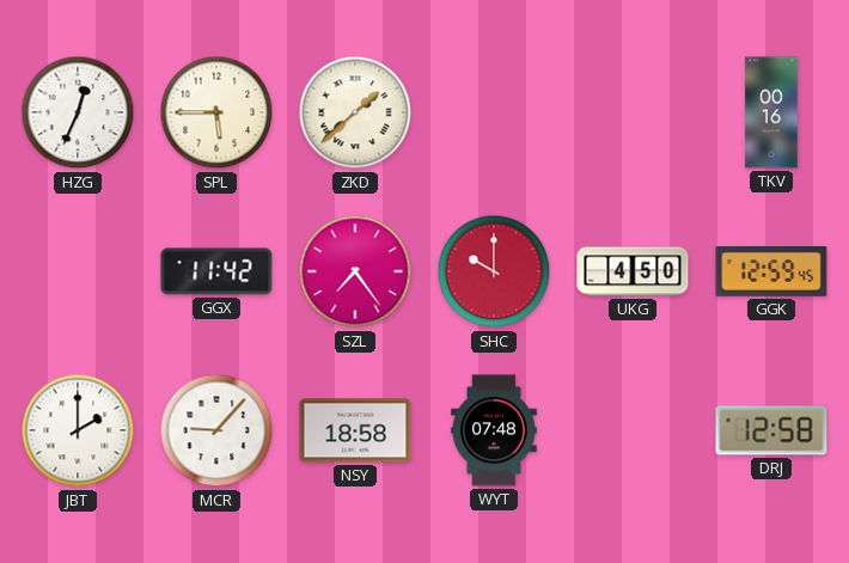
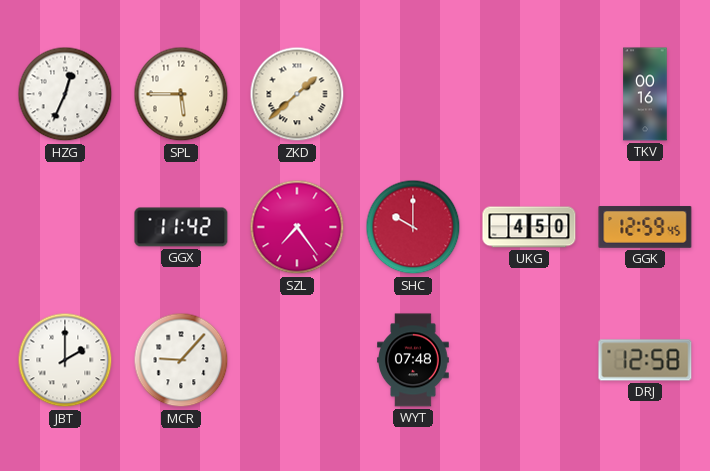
NSY: 18:58 -> none
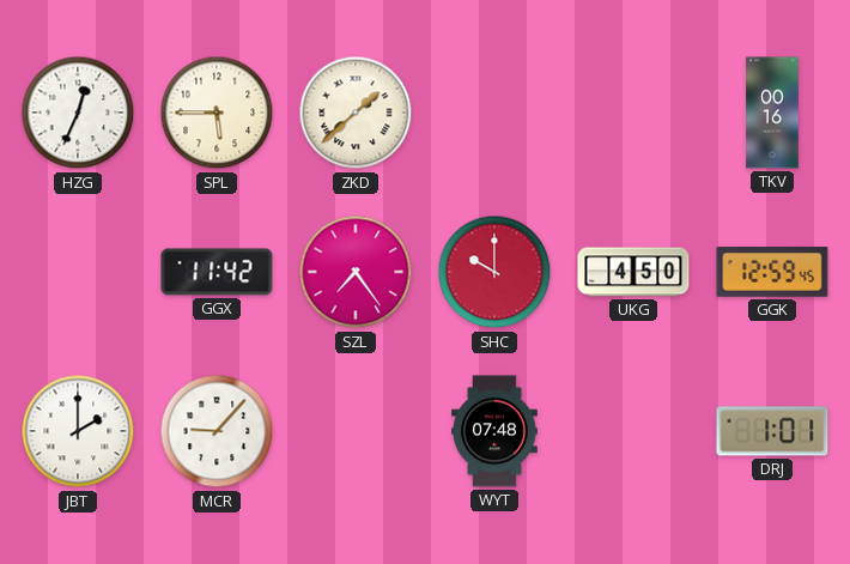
DRJ: 12:58 -> 1:01
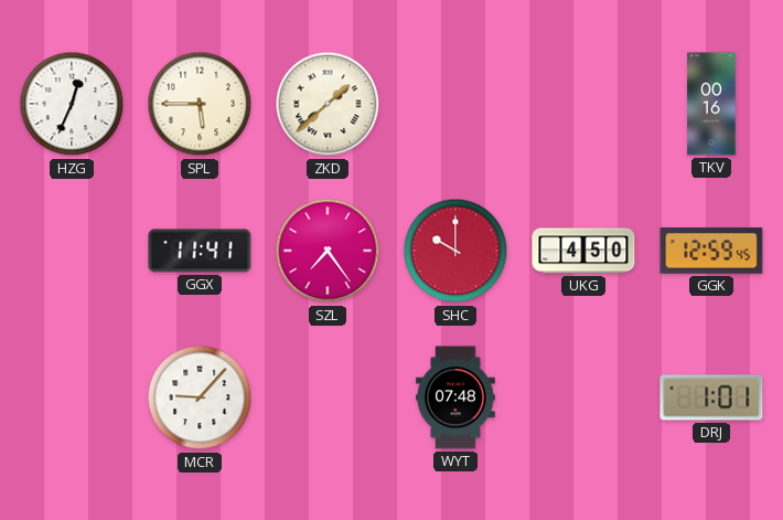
GGX: 11:42 -> 11:41
JBT: 2:00 -> none
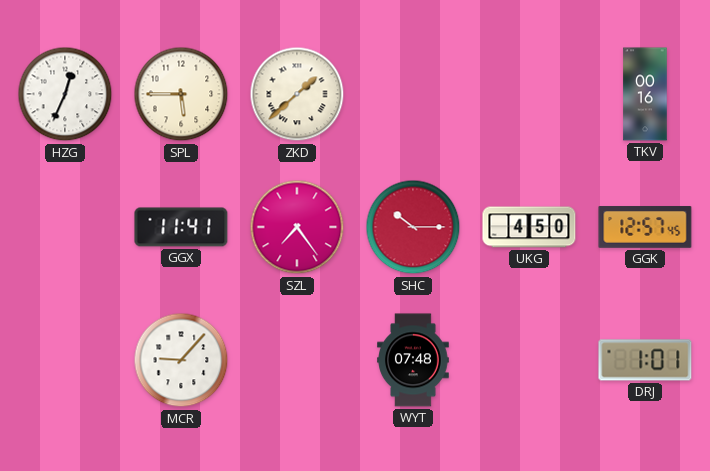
SHC: 10:00 -> 10:15
GGK: 12:59 -> 12:57
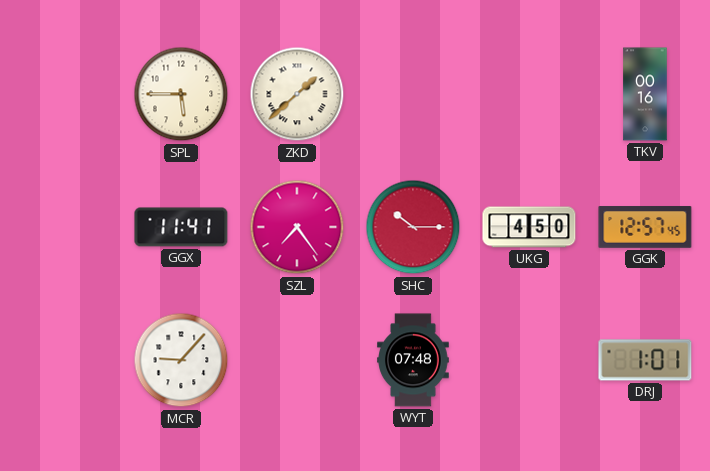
HZG: 12:34 -> none
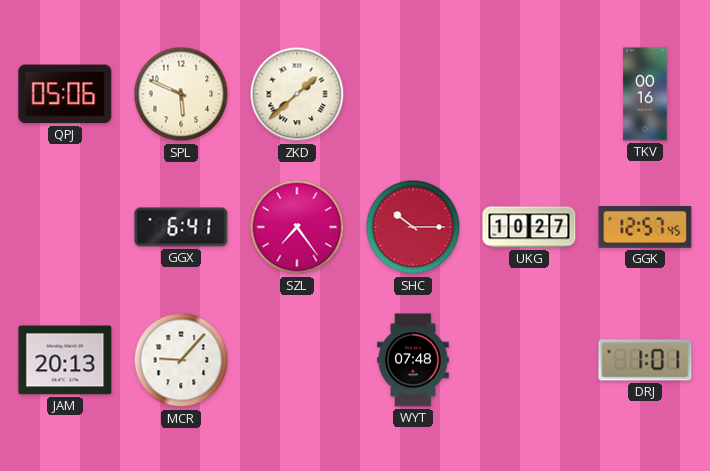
QPJ: none -> 05:06
SPL: 5:45 -> 5:49
GGX: 11:41 -> 6:41
UKG: 4:50 -> 10:27
JAM: none -> 20:13
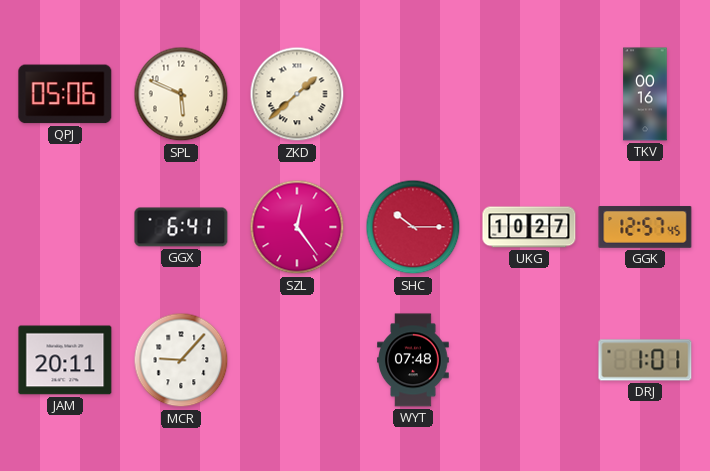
SZL: 7:24 -> 12:24
JAM: 20:13 -> 20:11
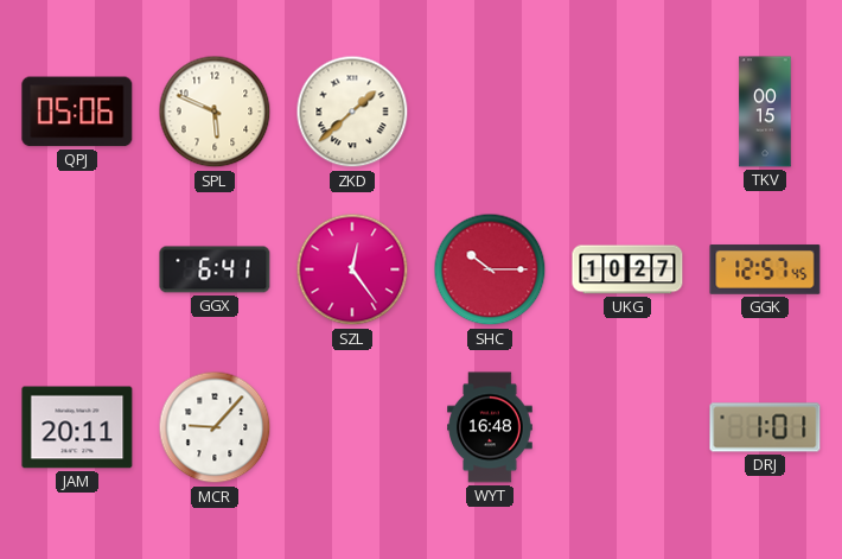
TKV: 00:16 -> 00:15
WYT: 07:48 -> 16:48
